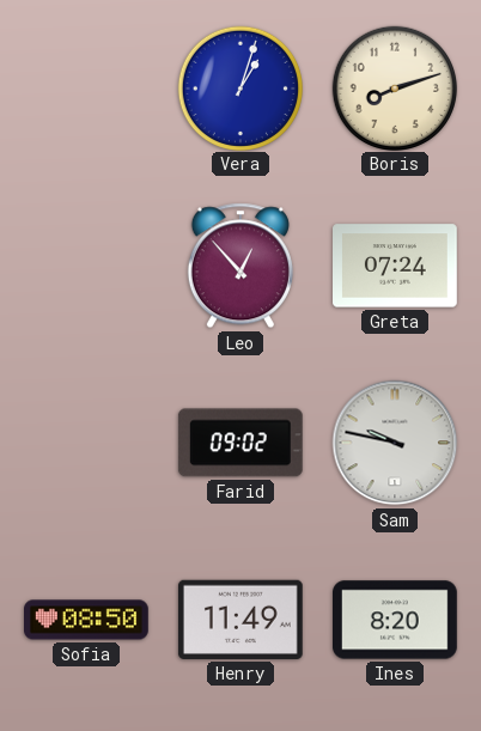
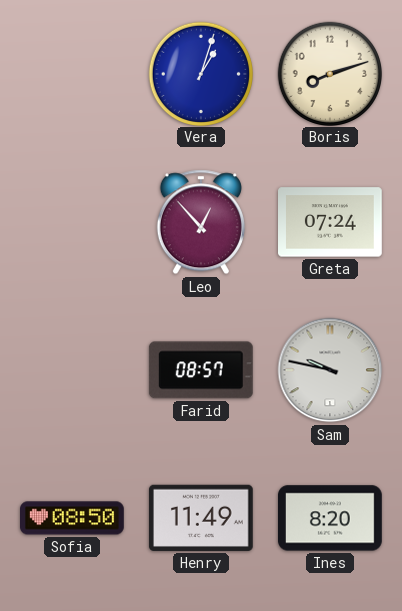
Farid: 09:02 -> 08:57
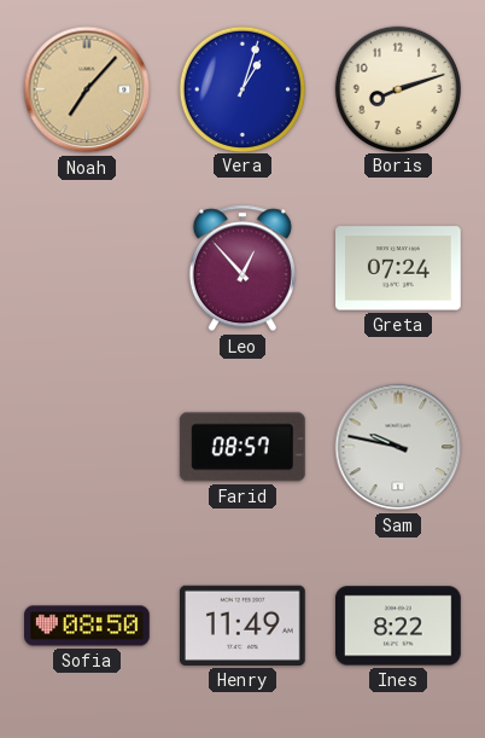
Noah: none -> 7:07
Ines: 8:20 -> 8:22
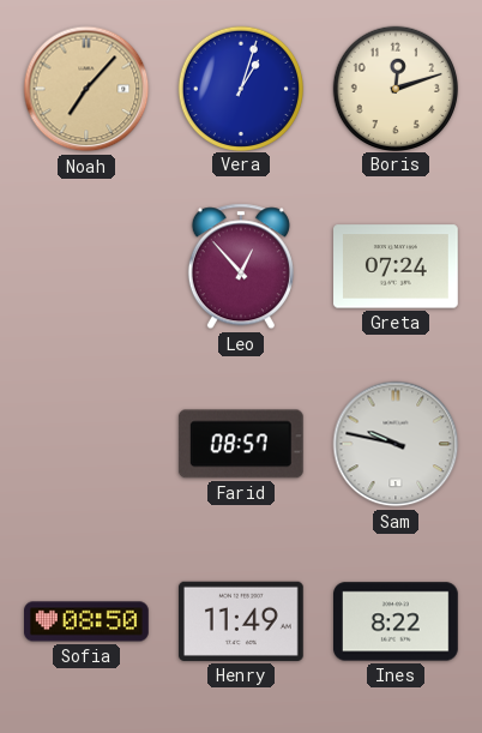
Boris: 8:12 -> 12:12
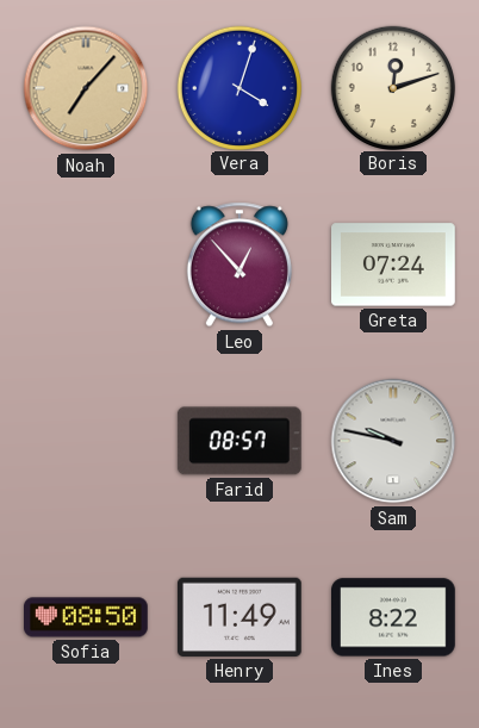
Vera: 1:03 -> 4:03
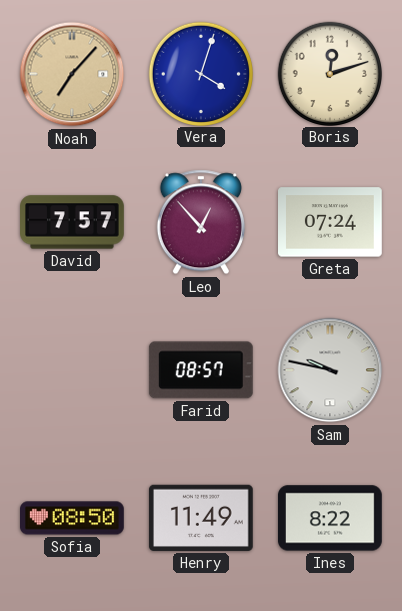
David: none -> 7:57
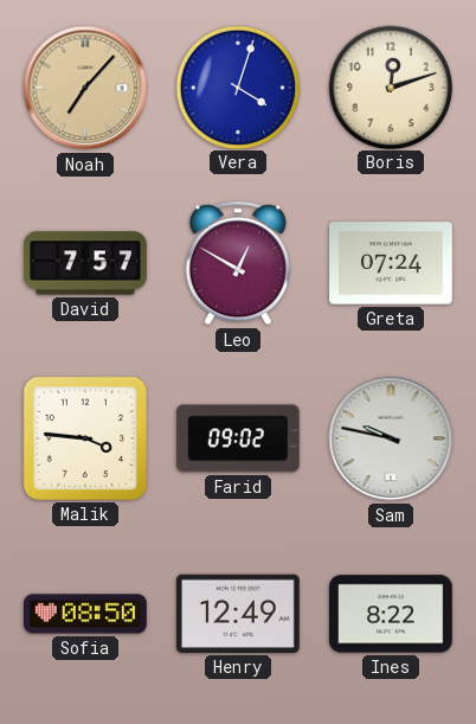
Leo: 12:53 -> 12:50
Malik: none -> 3:46
Farid: 08:57 -> 09:02
Henry: 11:49 -> 12:49
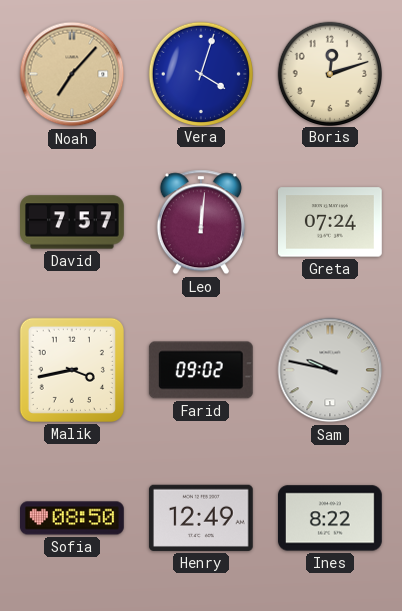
Leo: 12:50 -> 12:01
Malik: 3:46 -> 3:43
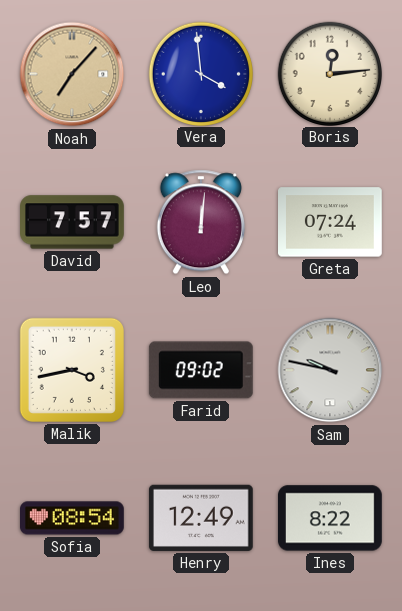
Vera: 4:03 -> 3:59
Boris: 12:12 -> 12:14
Sofia: 08:50 -> 08:54
